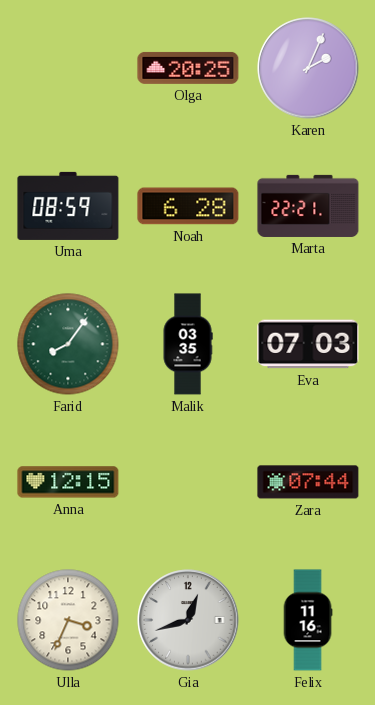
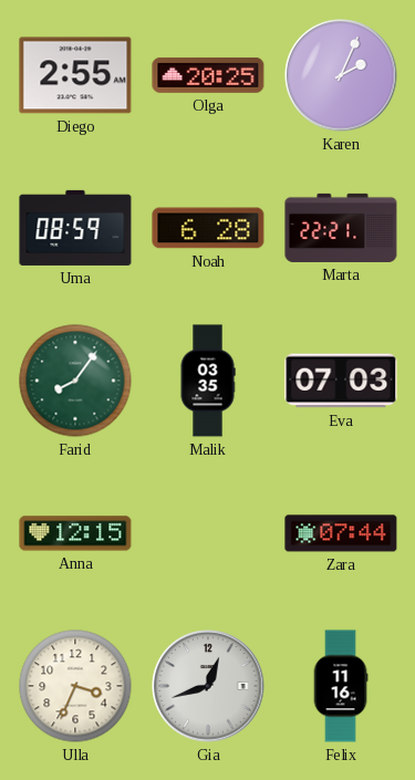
Diego: none -> 2:55
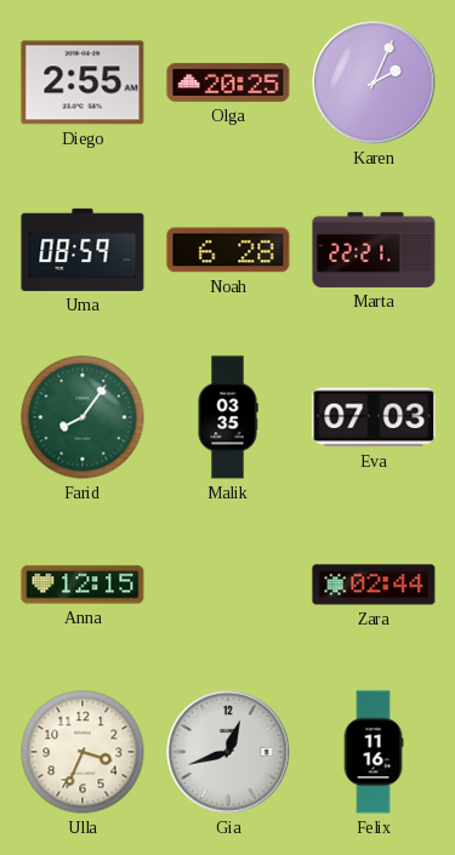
Zara: 07:44 -> 02:44
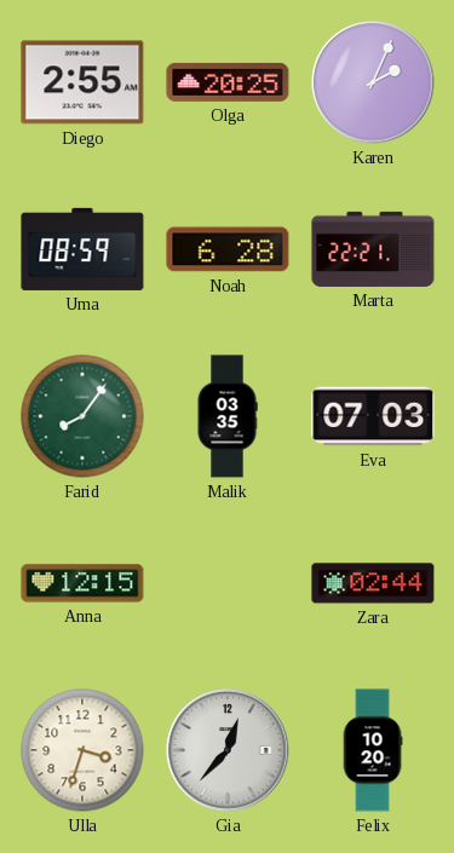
Ulla: 3:34 -> 3:33
Gia: 12:42 -> 12:37
Felix: 11:16 -> 10:20
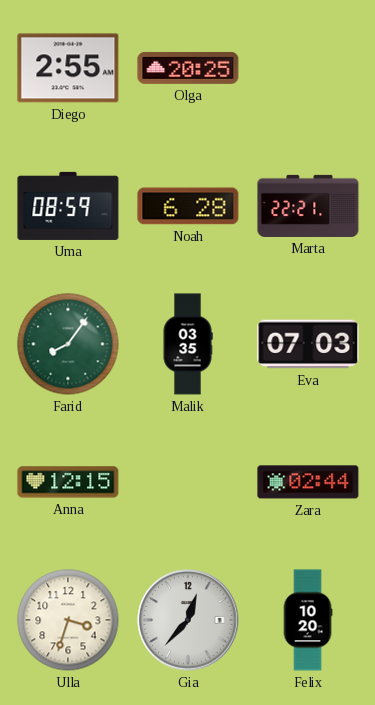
Karen: 2:04 -> none
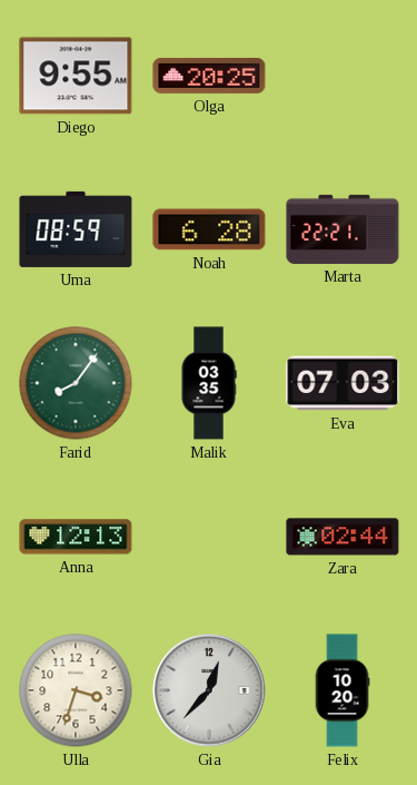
Diego: 2:55 -> 9:55
Anna: 12:15 -> 12:13
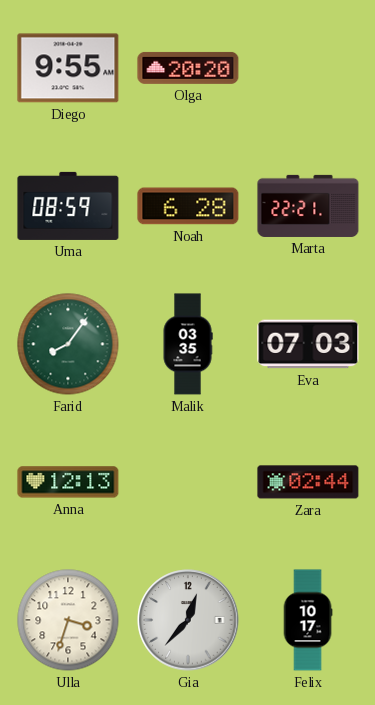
Olga: 20:25 -> 20:20
Felix: 10:20 -> 10:17
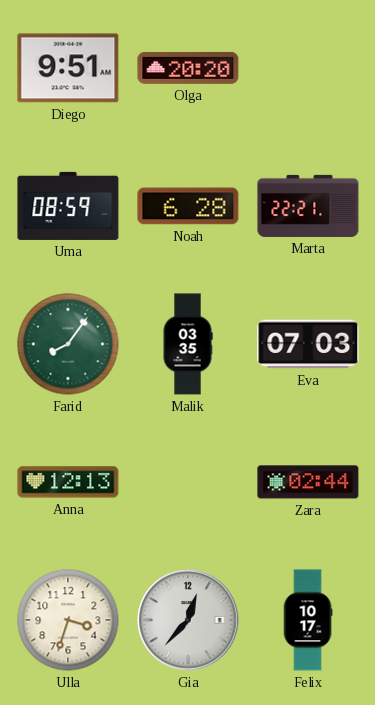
Diego: 9:55 -> 9:51
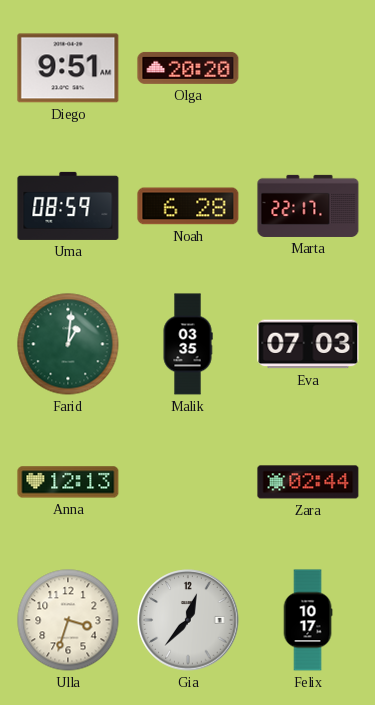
Marta: 22:21 -> 22:17
Farid: 8:06 -> 1:01
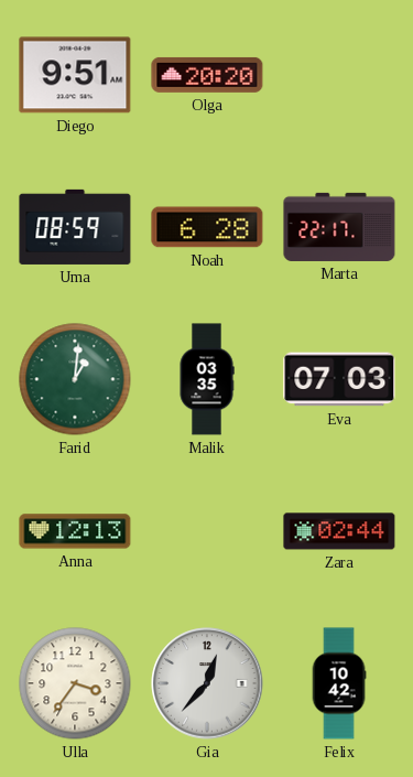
Ulla: 3:33 -> 3:36
Felix: 10:17 -> 10:42
